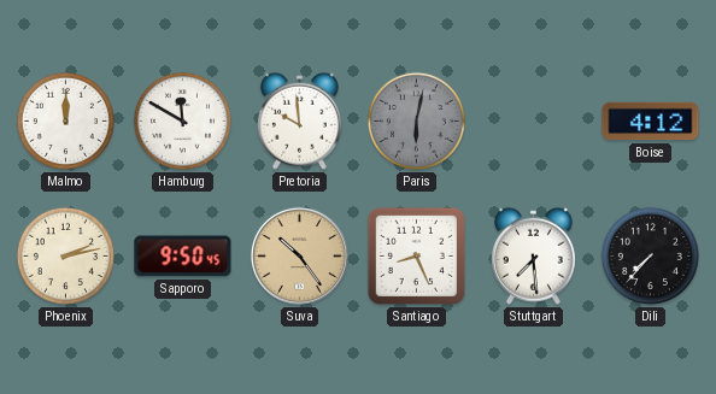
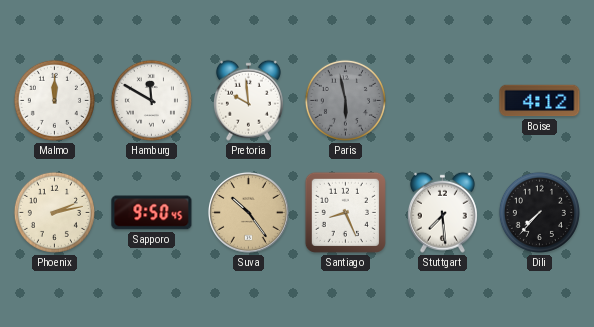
Paris: 6:02 -> 5:58
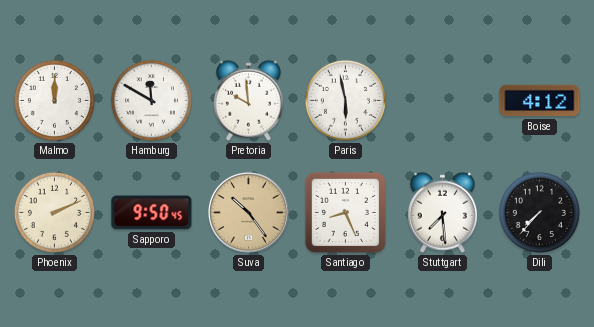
Paris dial: grey -> white
Phoenix: 2:13 -> 2:11
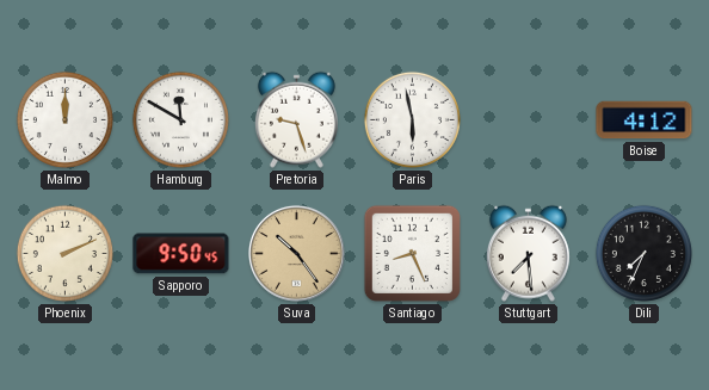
Pretoria: 9:59 -> 9:27
Dili: 7:37 -> 7:34
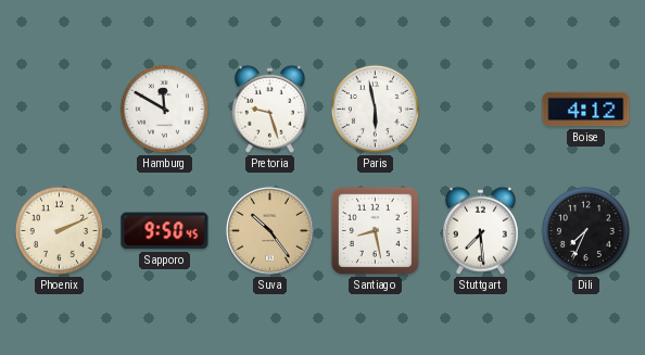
Malmo: 12:00 -> none
Santiago: 8:26 -> 8:28
